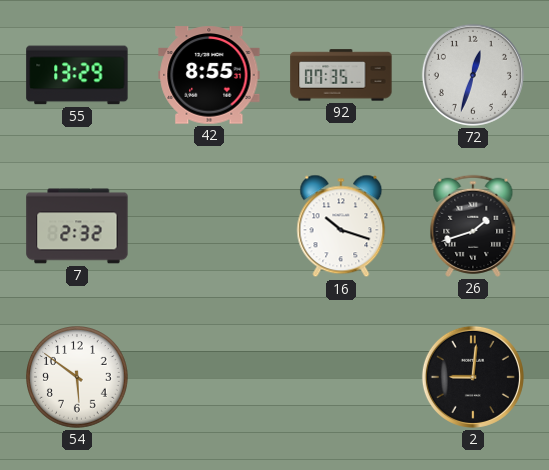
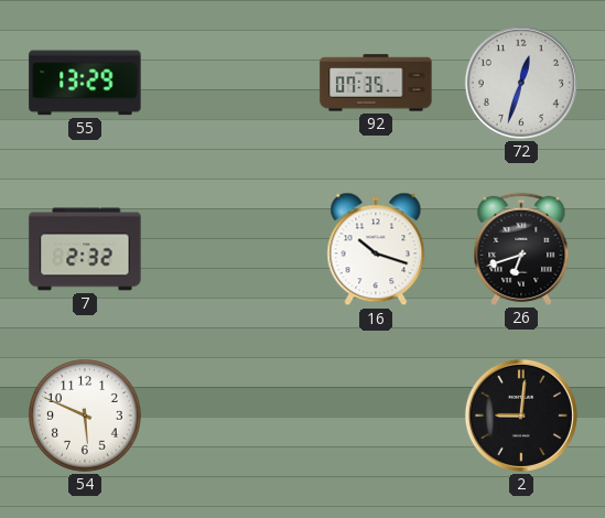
42: 8:55 -> none
26: 1:42 -> 6:42
54: 5:51 -> 5:49
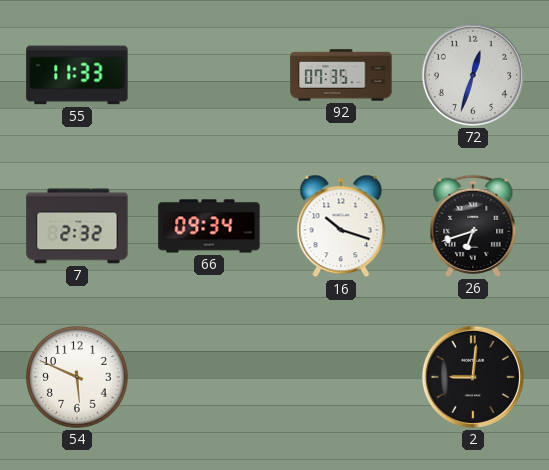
55: 13:29 -> 11:33
66: none -> 09:34
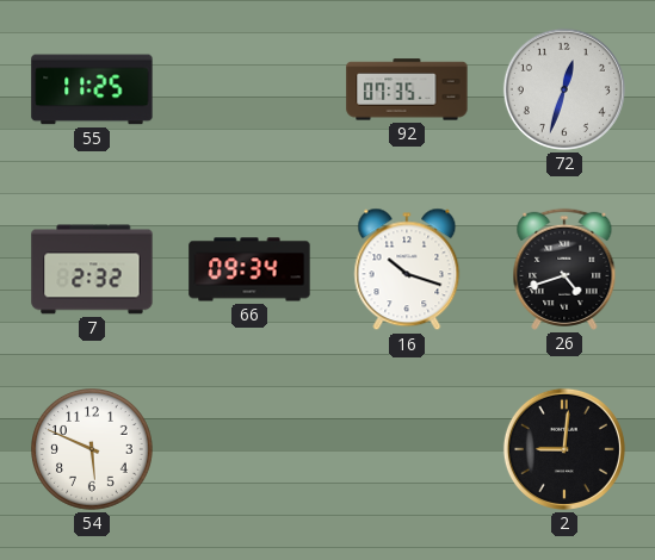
55: 11:33 -> 11:25
26: 6:42 -> 4:42
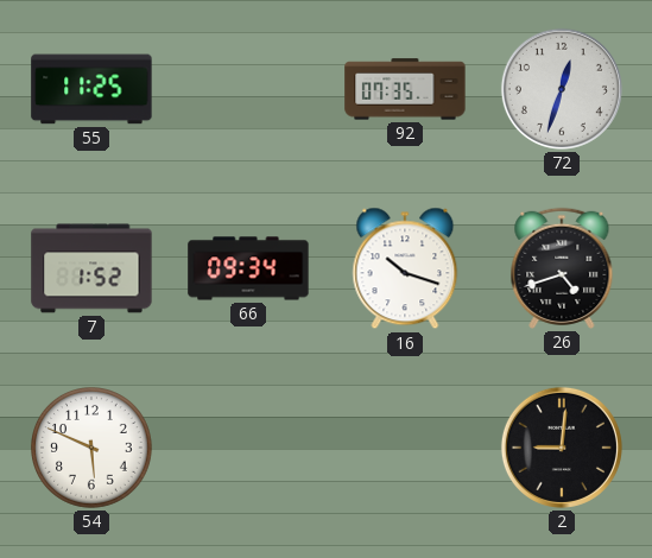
7: 2:32 -> 1:52
